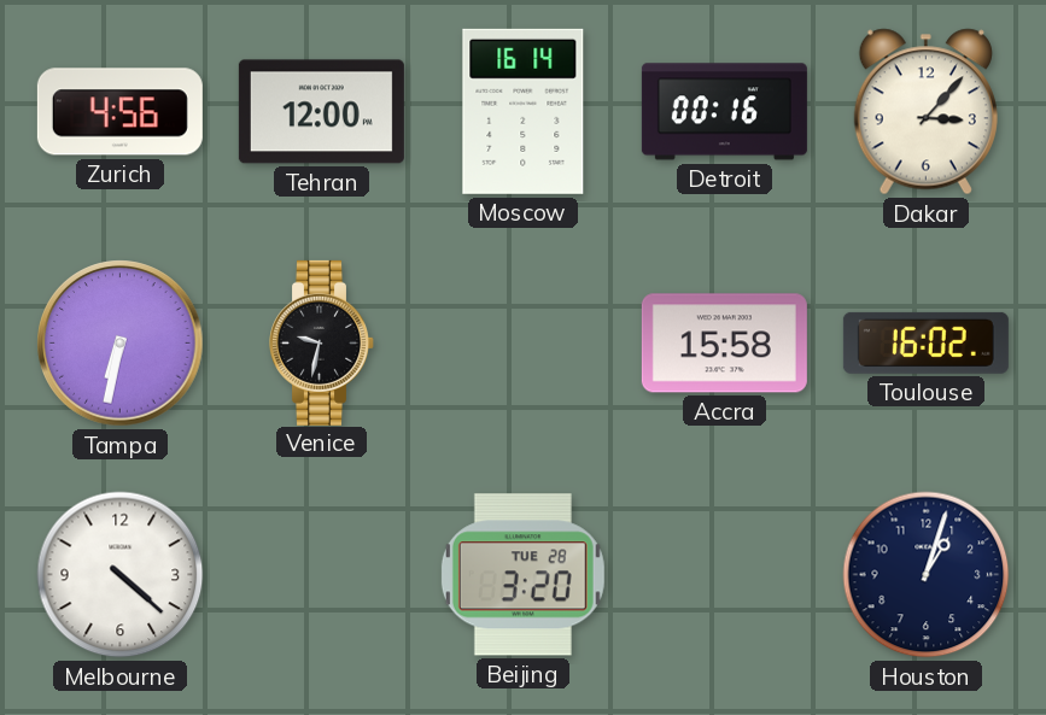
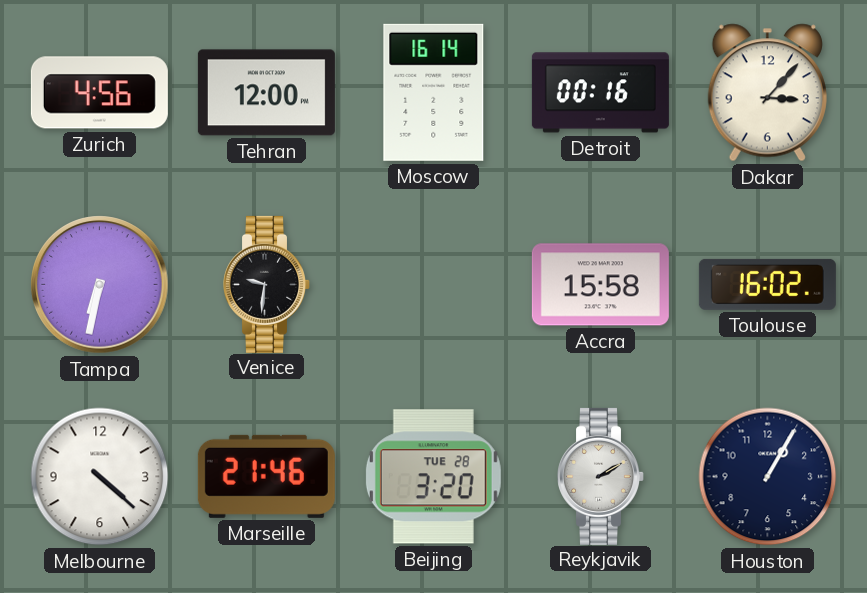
Venice: 9:32 -> 9:31
Marseille: none -> 21:46
Reykjavik: none -> 2:10
Houston: 1:03 -> 1:05
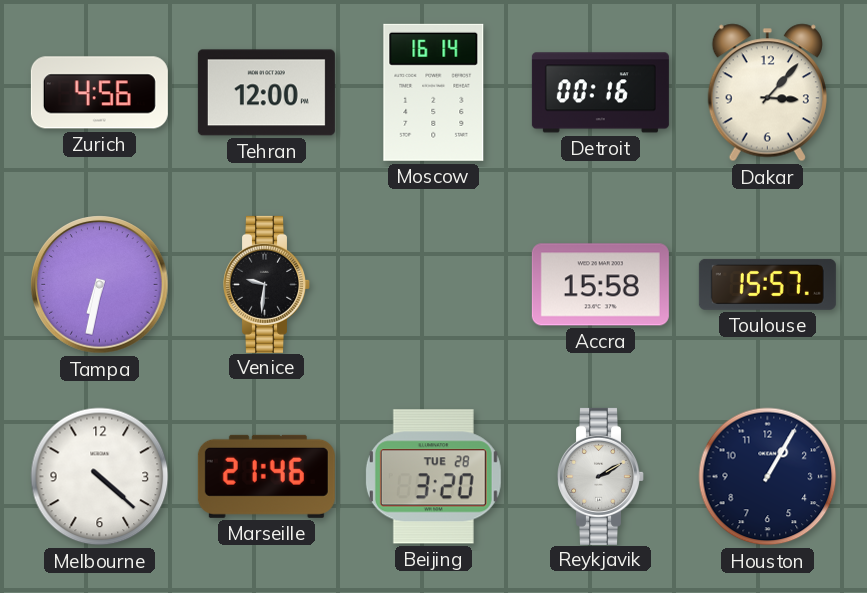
Toulouse: 16:02 -> 15:57
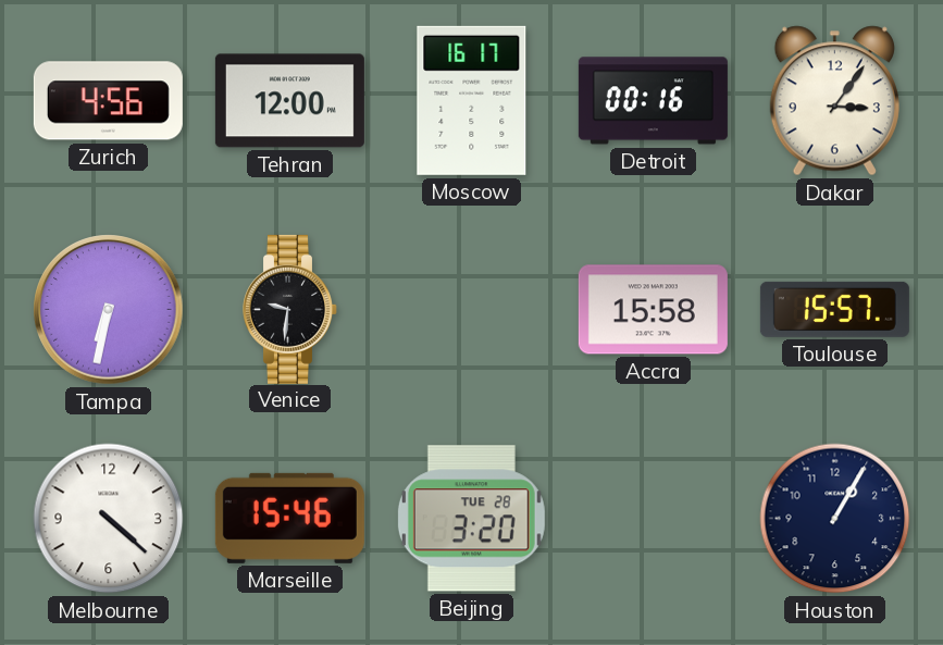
Moscow: 16:14 -> 16:17
Dakar: 3:07 -> 3:06
Marseille: 21:46 -> 15:46
Reykjavik: 2:10 -> none
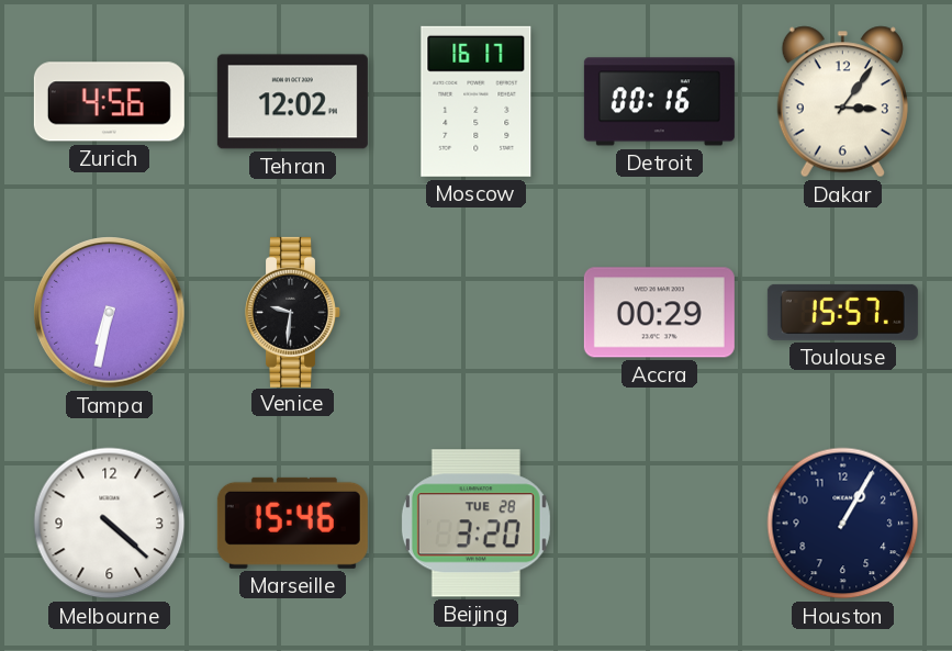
Tehran: 12:00 -> 12:02
Accra: 15:58 -> 00:29
